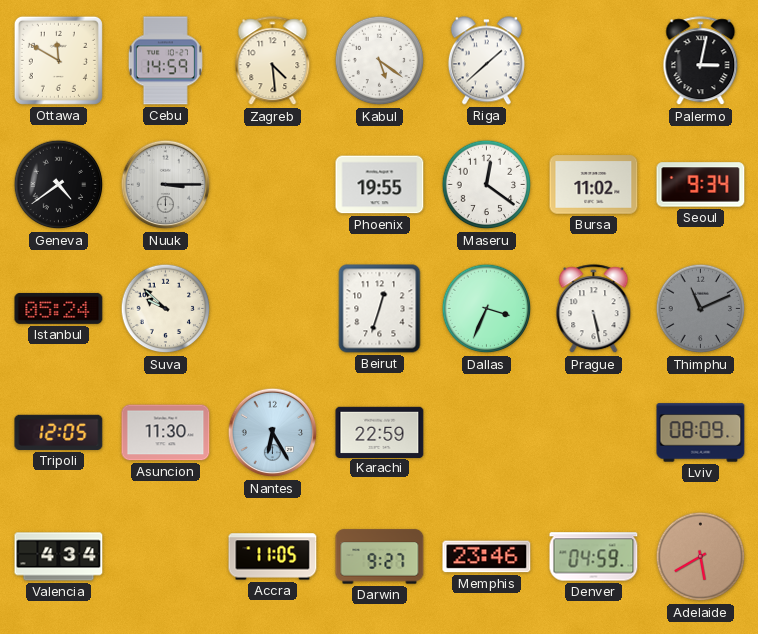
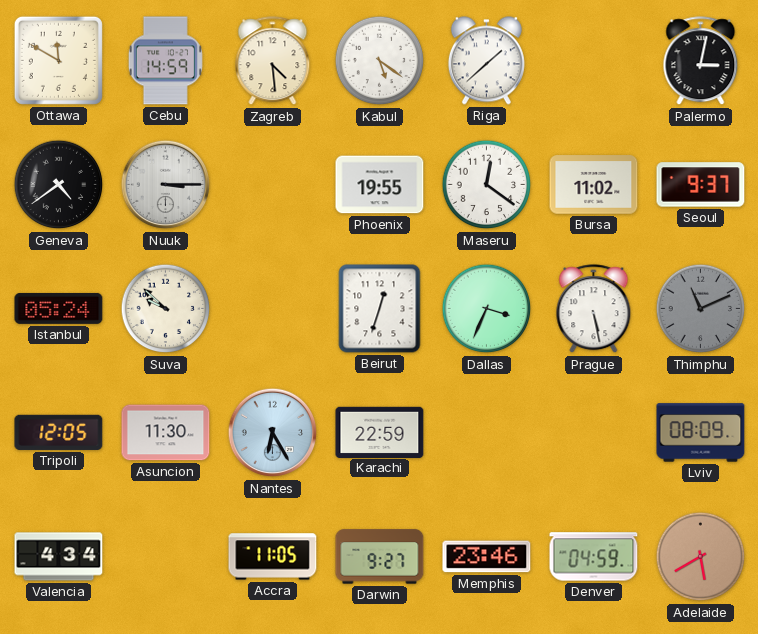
Seoul: 9:34 -> 9:37
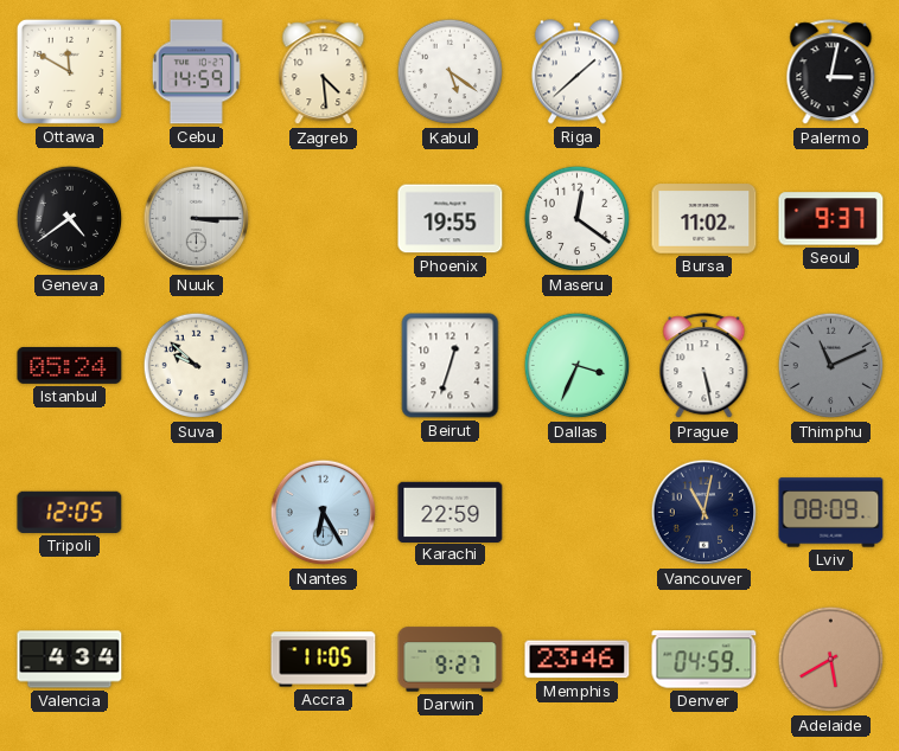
Asuncion: 11:30 -> none
Vancouver: none -> 11:02
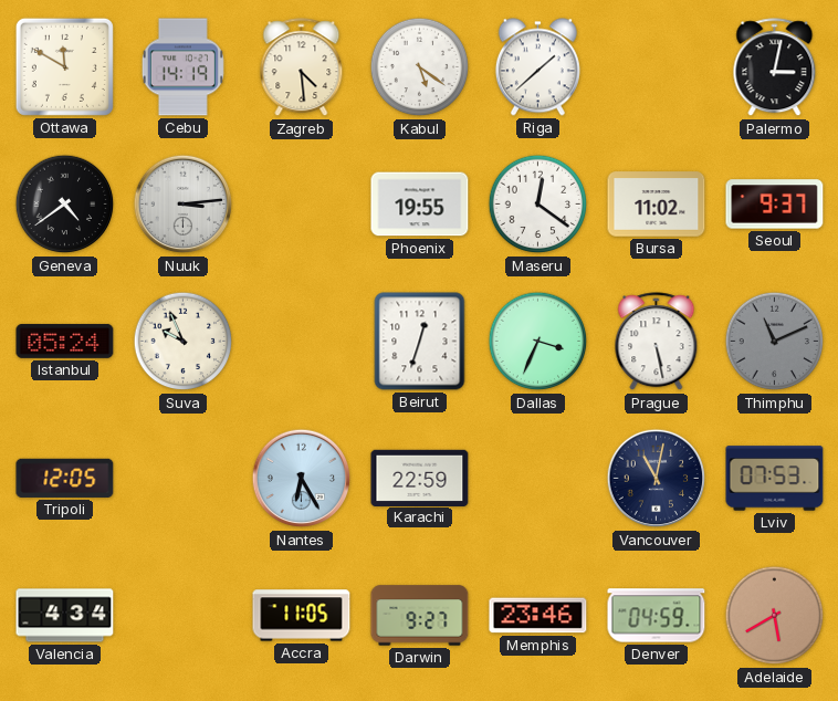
Cebu: 14:59 -> 14:19
Nuuk: 3:15 -> 3:14
Suva: 9:52 -> 9:56
Lviv: 08:09 -> 07:53
